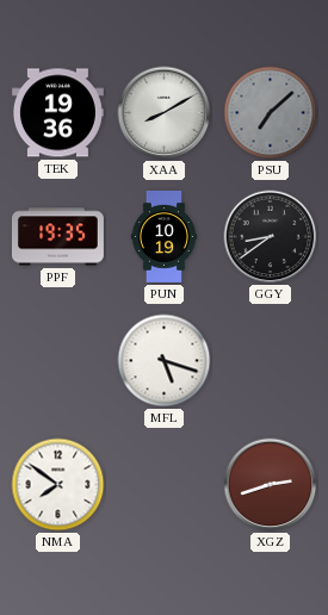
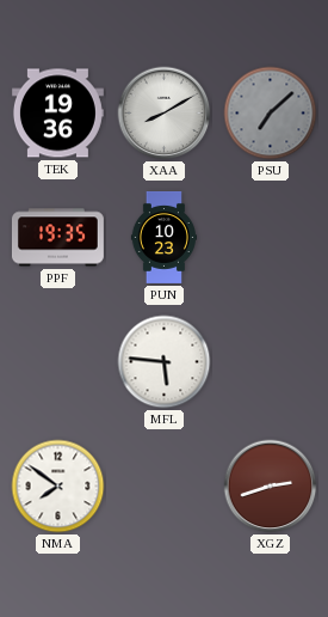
PUN: 10:19 -> 10:23
GGY: 8:39 -> none
MFL: 5:18 -> 5:46
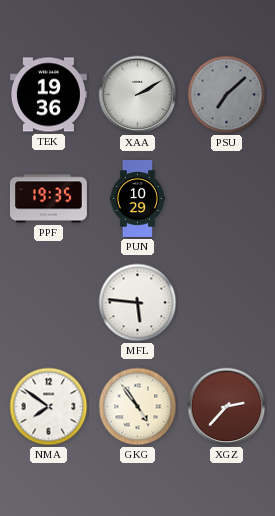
XAA: 8:10 -> 2:10
PUN: 10:23 -> 10:29
GKG: none -> 4:54
XGZ: 2:42 -> 2:37
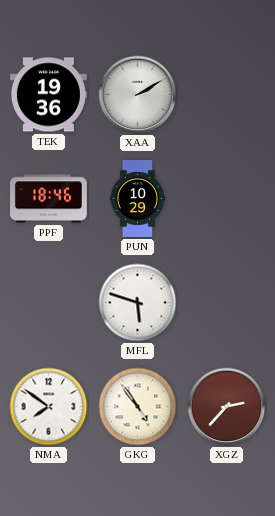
PSU: 7:08 -> none
PPF: 19:35 -> 18:46
MFL: 5:46 -> 5:48
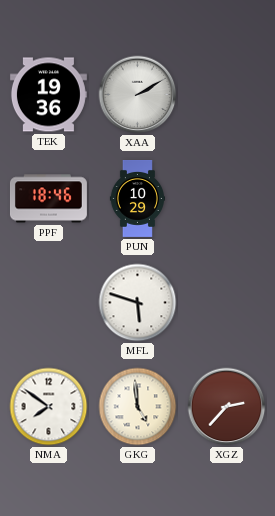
GKG: 4:54 -> 4:59
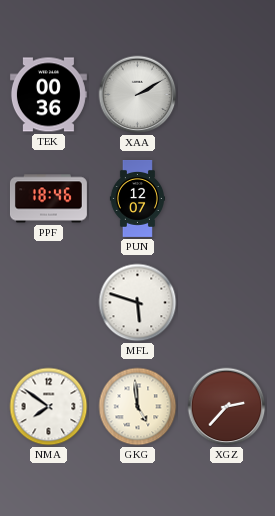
TEK: 19:36 -> 00:36
PUN: 10:29 -> 12:07
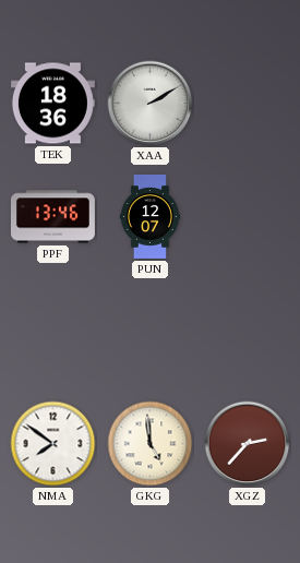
TEK: 00:36 -> 18:36
PPF: 18:46 -> 13:46
MFL: 5:48 -> none
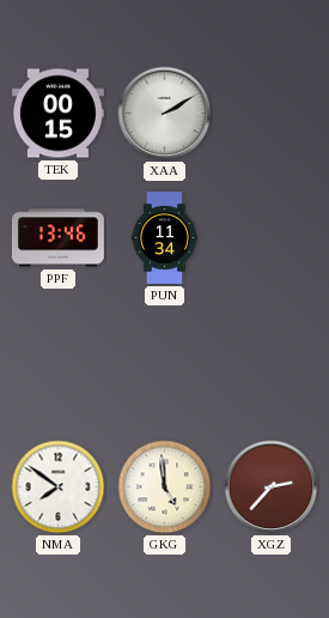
TEK: 18:36 -> 00:15
PUN: 12:07 -> 11:34
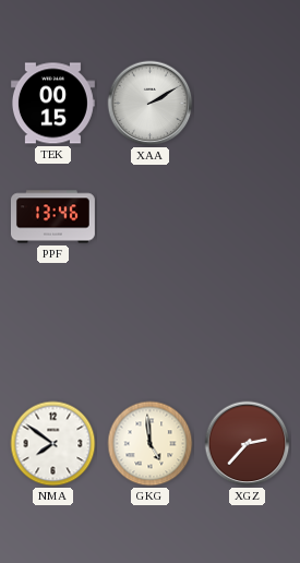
PUN: 11:34 -> none
